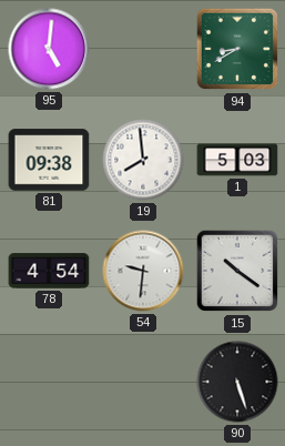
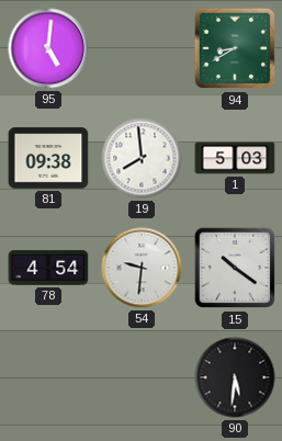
90: 5:27 -> 5:31
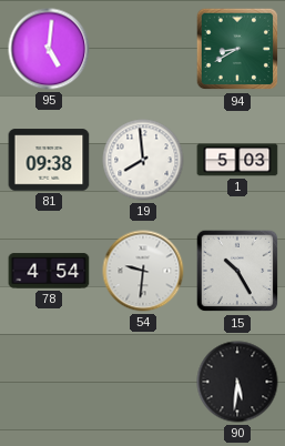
15: 10:21 -> 10:25
